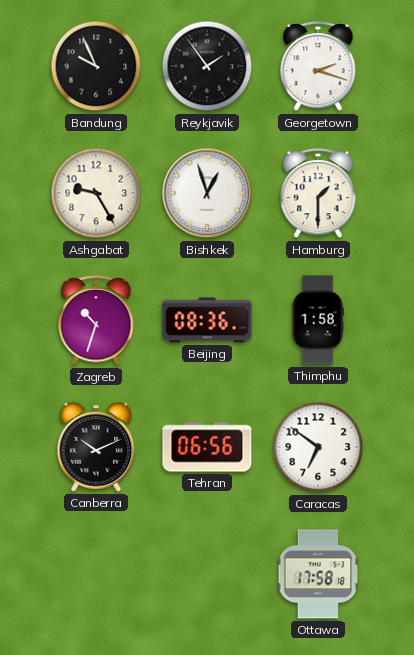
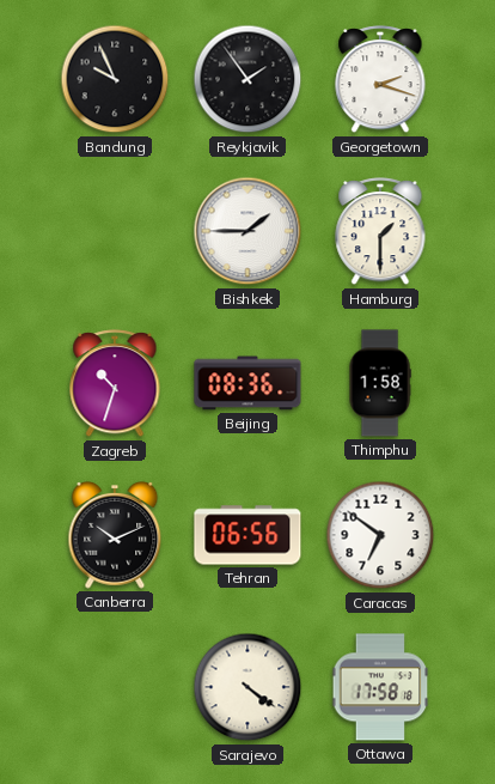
Ashgabat: 9:25 -> none
Bishkek: 12:57 -> 1:45
Sarajevo: none -> 4:21
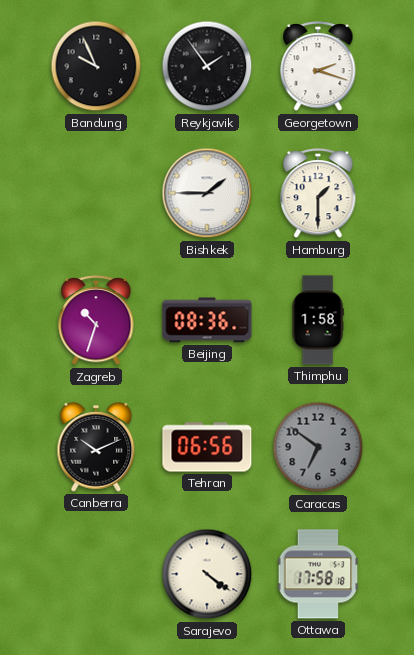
Caracas dial: white -> grey
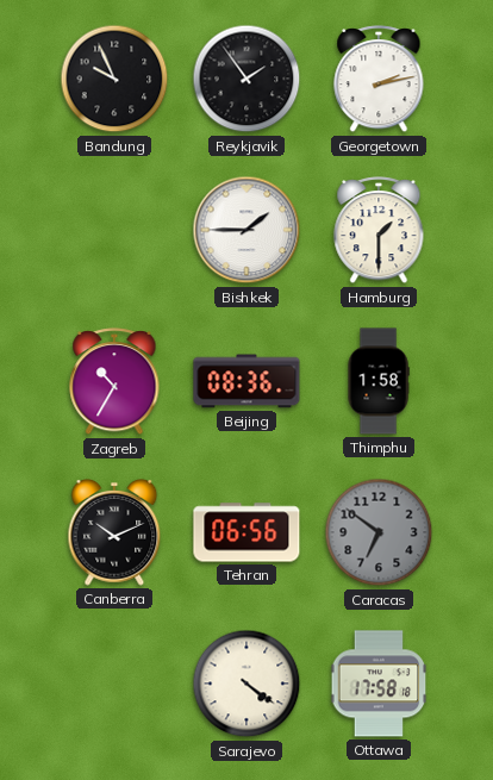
Georgetown: 2:18 -> 2:13
Zagreb: 10:33 -> 10:35
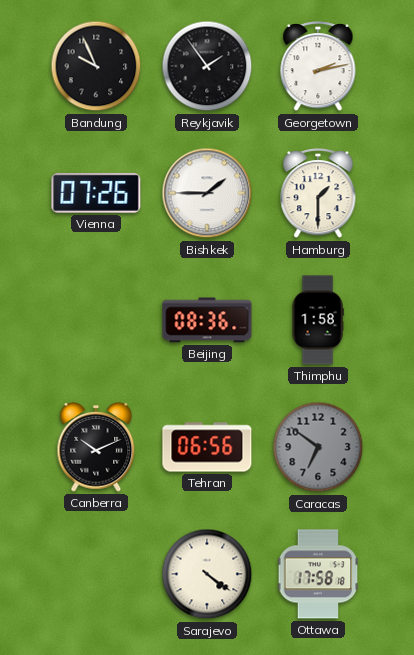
Vienna: none -> 07:26
Zagreb: 10:35 -> none
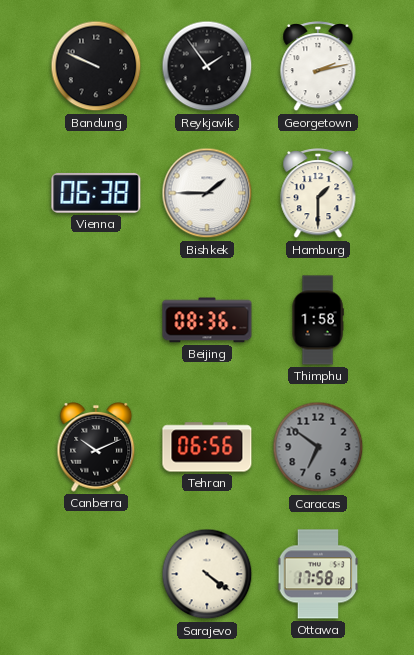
Bandung: 9:56 -> 9:49
Vienna: 07:26 -> 06:38
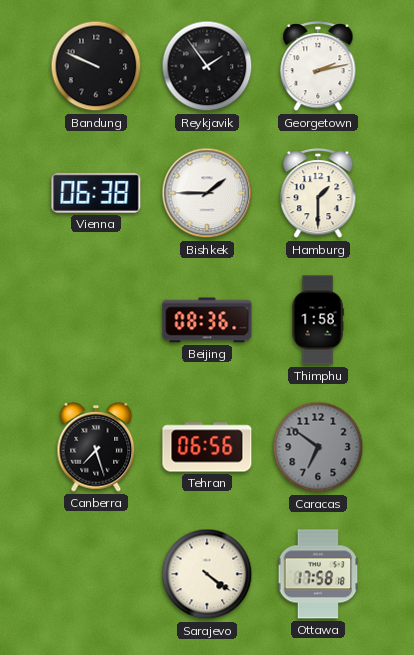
Canberra: 10:11 -> 7:27
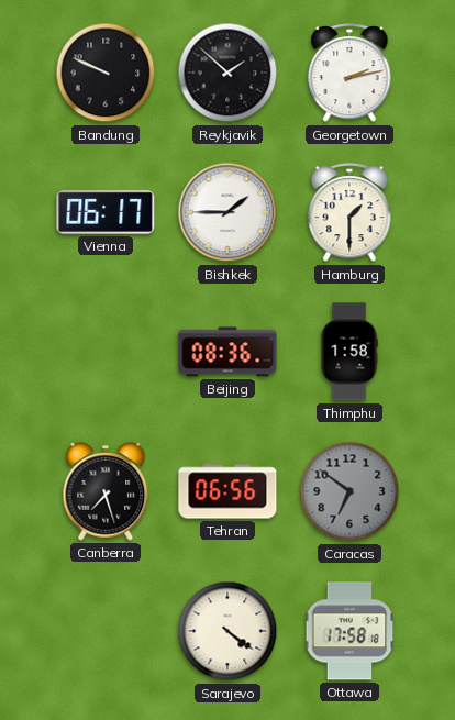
Reykjavik: 1:54 -> 1:52
Vienna: 06:38 -> 06:17
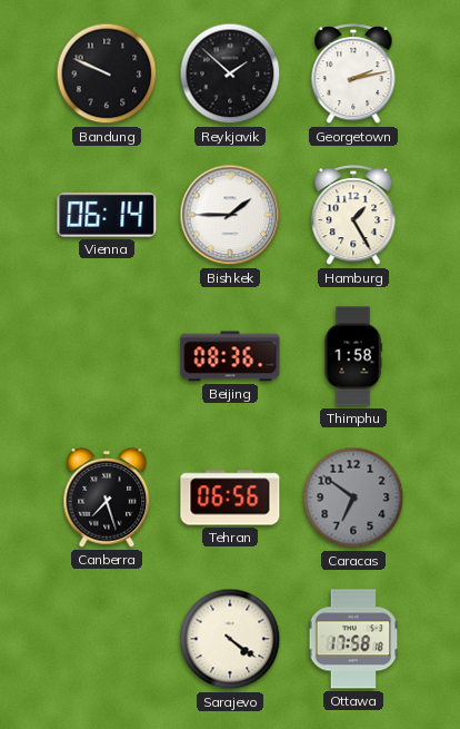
Vienna: 06:17 -> 06:14
Hamburg: 1:30 -> 1:25
